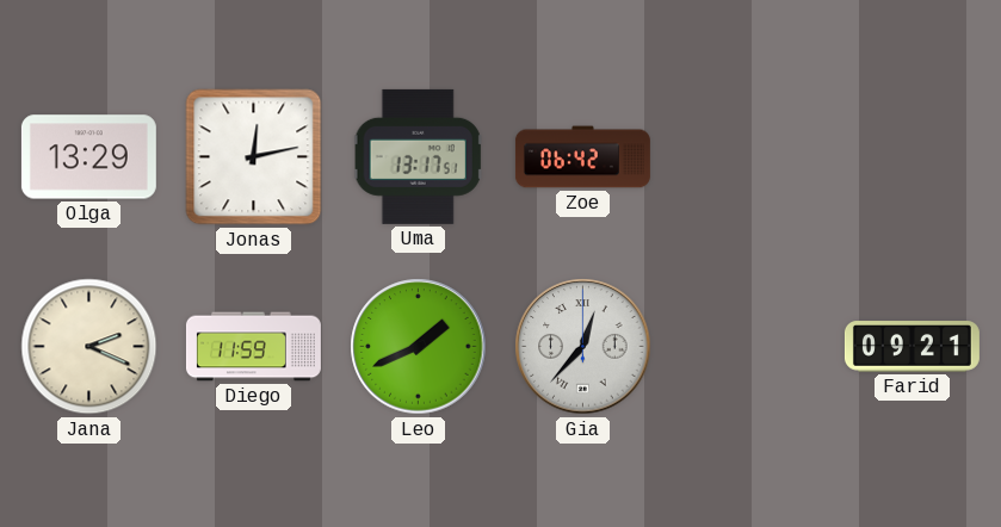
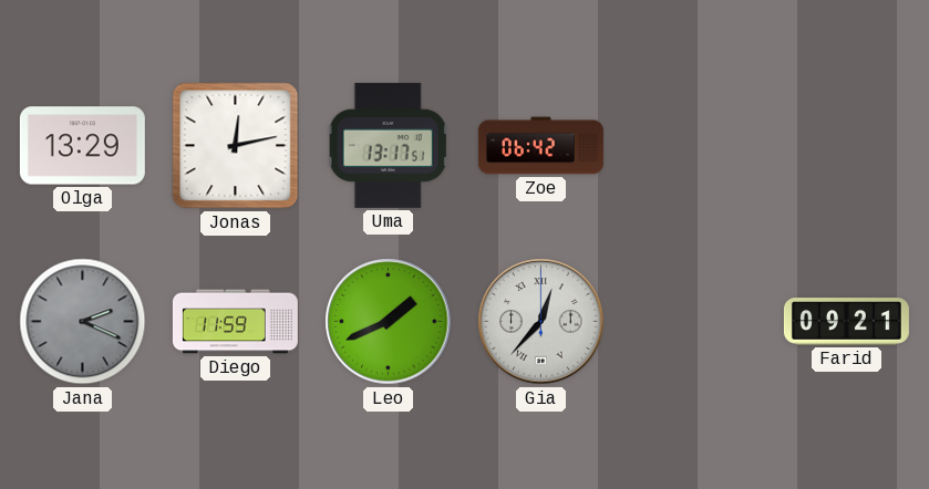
Jana dial: cream -> grey
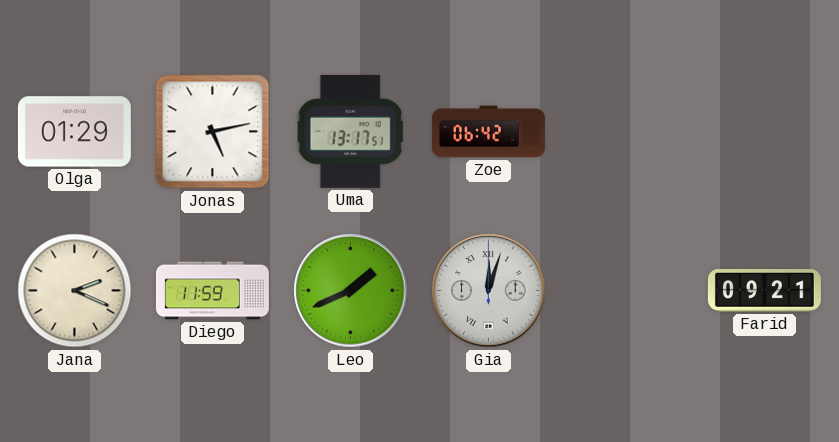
Olga: 13:29 -> 01:29
Jonas: 12:13 -> 5:13
Jana dial: grey -> cream
Gia: 12:37 -> 12:03
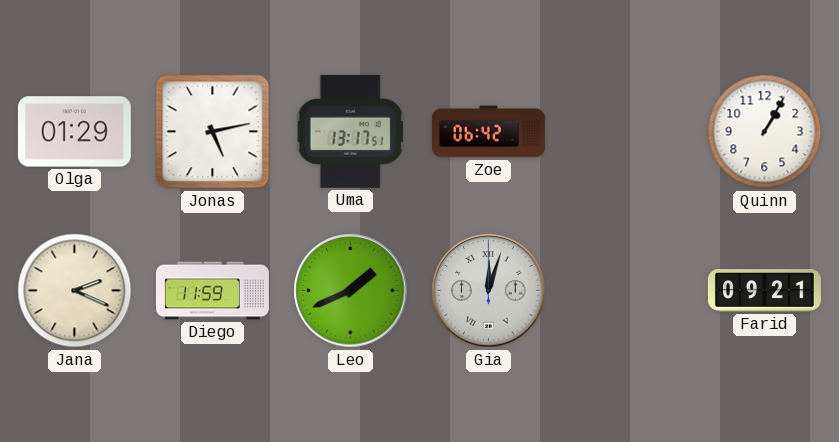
Quinn: none -> 1:05
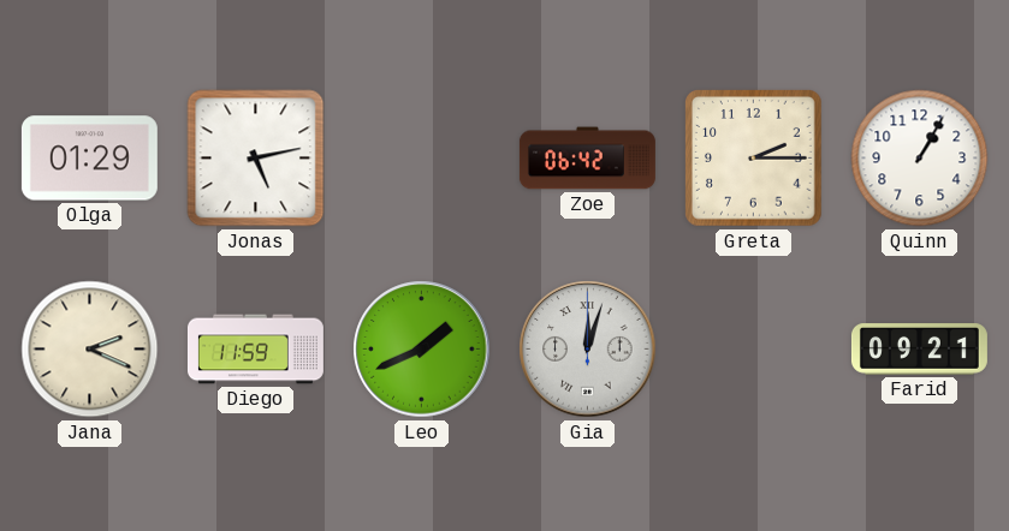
Uma: 13:17 -> none
Greta: none -> 2:15
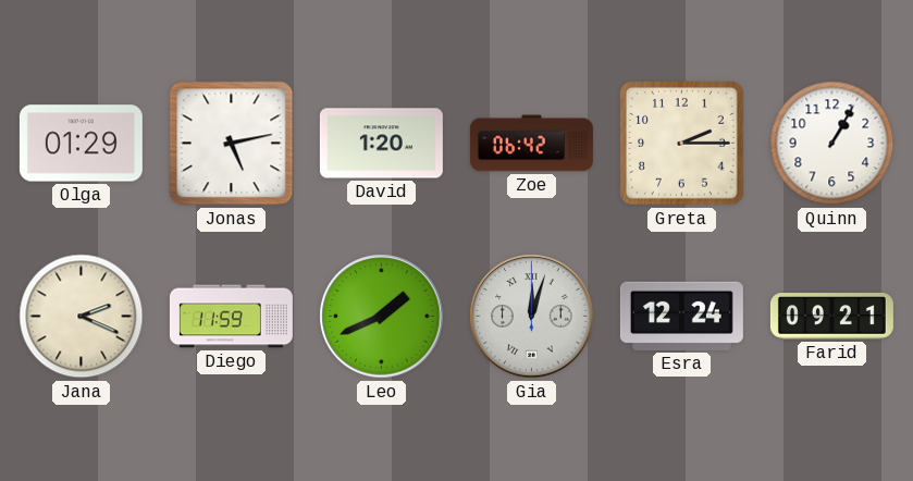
David: none -> 1:20
Esra: none -> 12:24
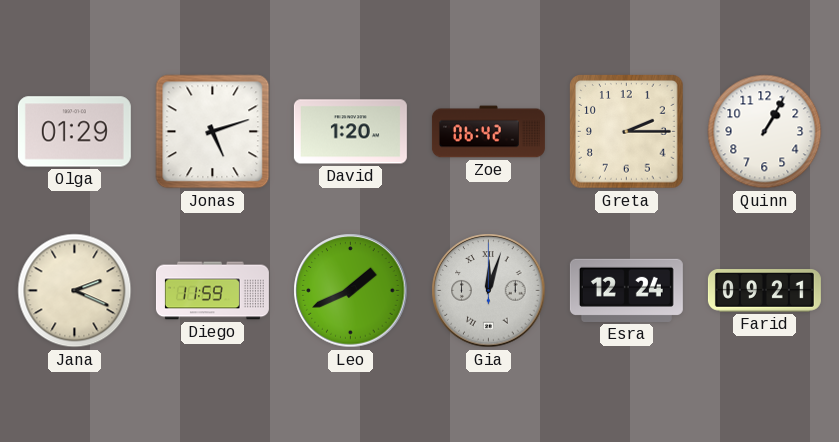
Jonas: 5:13 -> 5:12
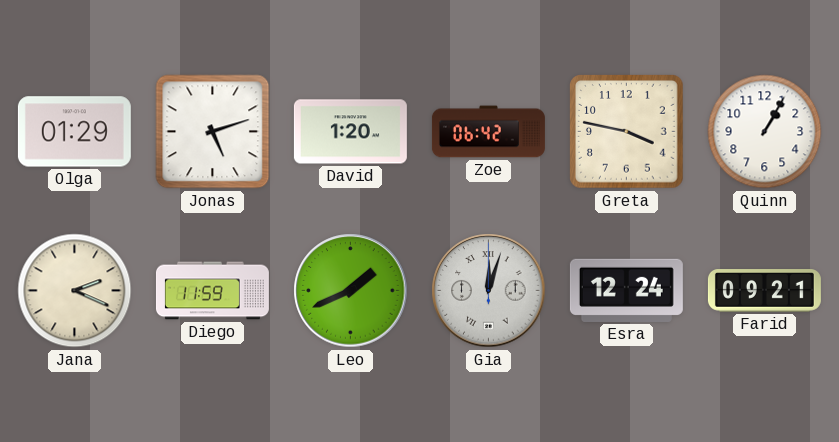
Greta: 2:15 -> 3:47
